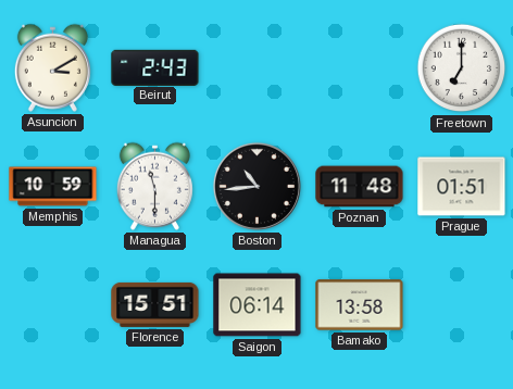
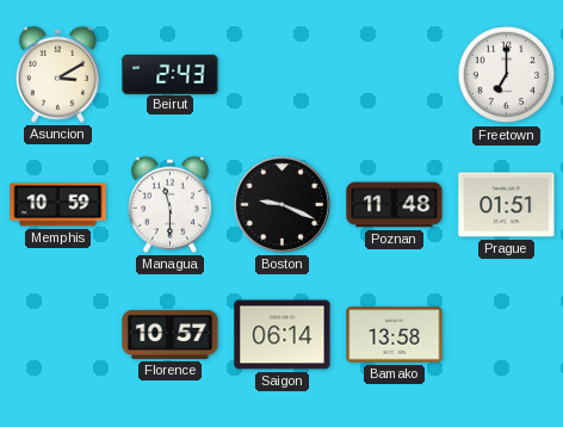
Boston: 10:44 -> 9:19
Florence: 15:51 -> 10:57
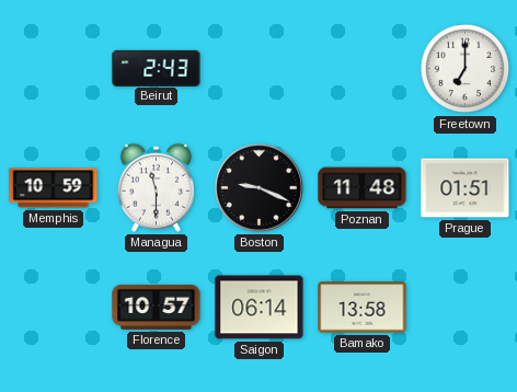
Asuncion: 3:10 -> none
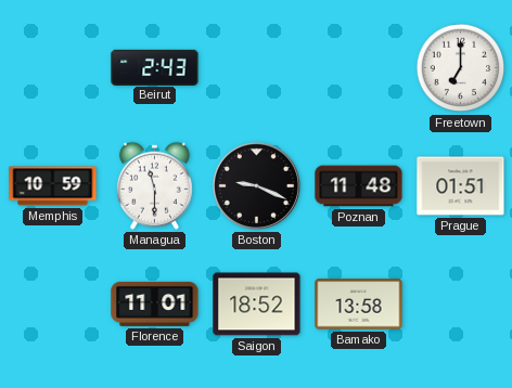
Florence: 10:57 -> 11:01
Saigon: 06:14 -> 18:52
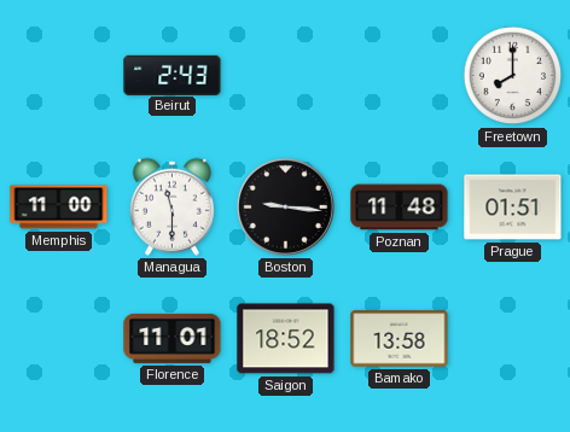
Freetown: 7:00 -> 8:00
Memphis: 10:59 -> 11:00
Boston: 9:19 -> 9:16
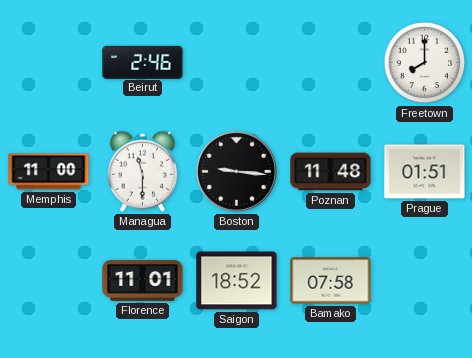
Beirut: 2:43 -> 2:46
Bamako: 13:58 -> 07:58
